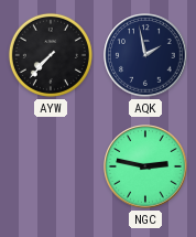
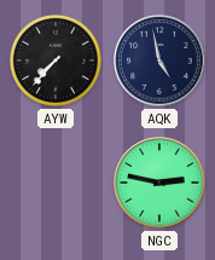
AQK: 1:58 -> 4:58
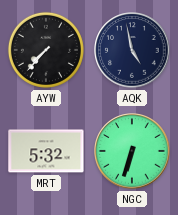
MRT: none -> 5:32
NGC: 2:47 -> 6:33
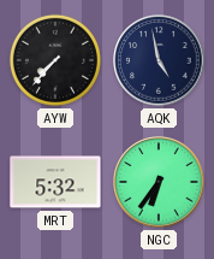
NGC: 6:33 -> 6:36
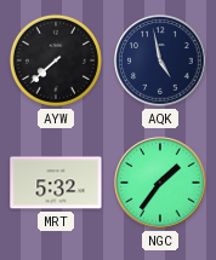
AYW: 7:37 -> 7:38
NGC: 6:36 -> 1:36
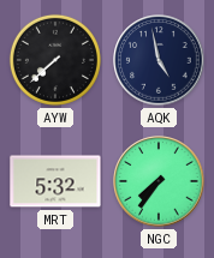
NGC: 1:36 -> 7:36
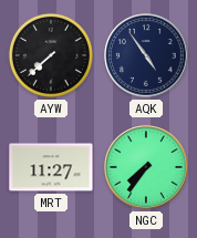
AQK: 4:58 -> 4:54
MRT: 5:32 -> 11:27
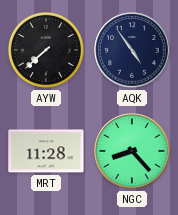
MRT: 11:27 -> 11:28
NGC: 7:36 -> 8:23
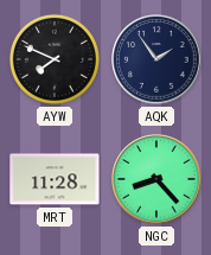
AYW: 7:38 -> 7:49
AQK: 4:54 -> 1:54
